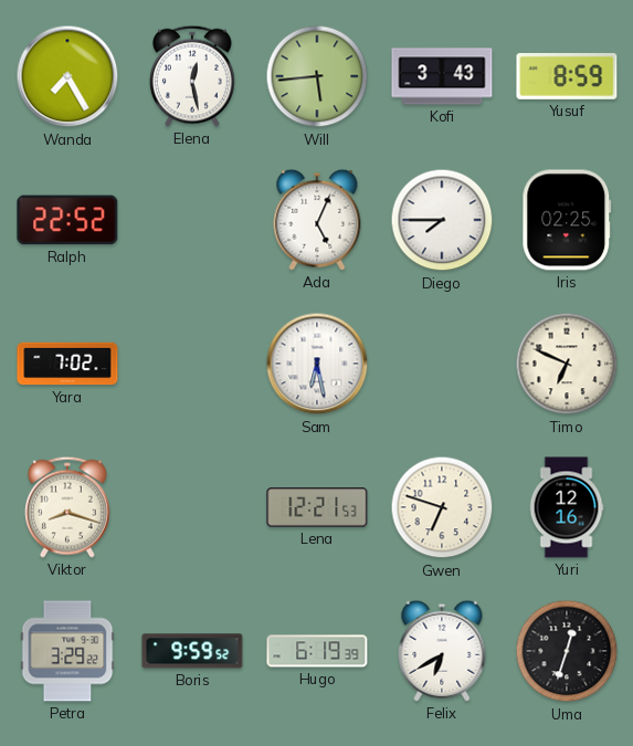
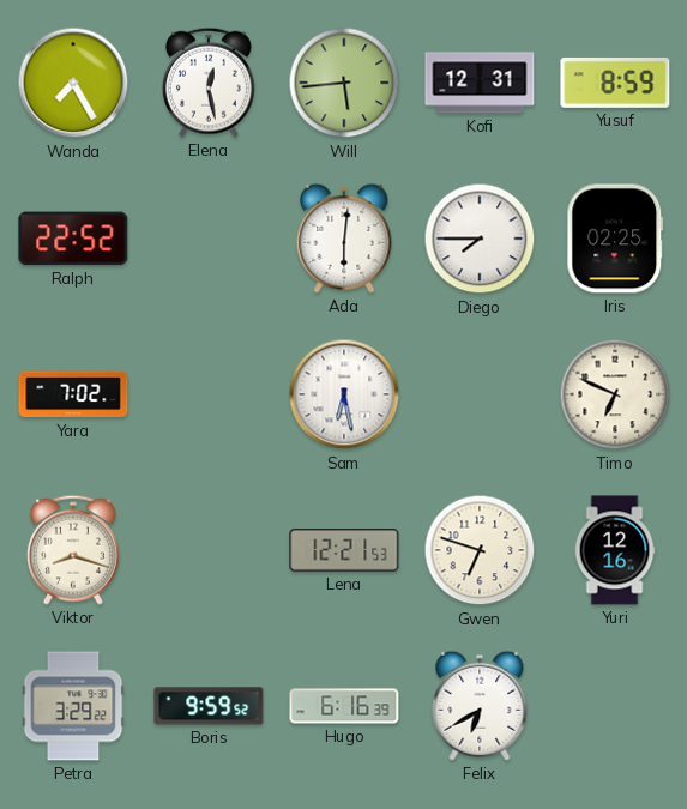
Kofi: 3:43 -> 12:31
Ada: 5:04 -> 6:01
Hugo: 6:19 -> 6:16
Uma: 12:33 -> none
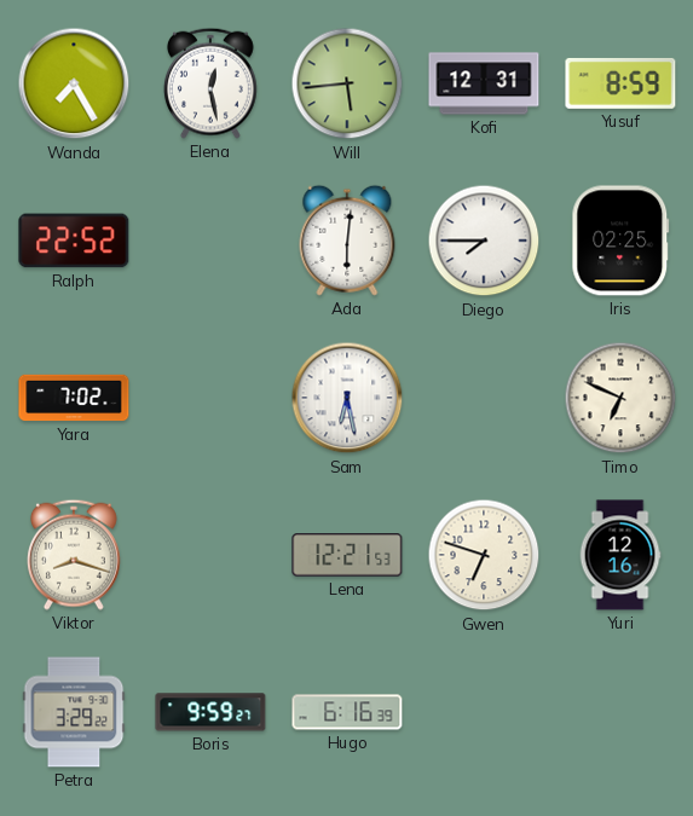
Boris: 9:59:52 -> 9:59:27
Felix: 6:40 -> none
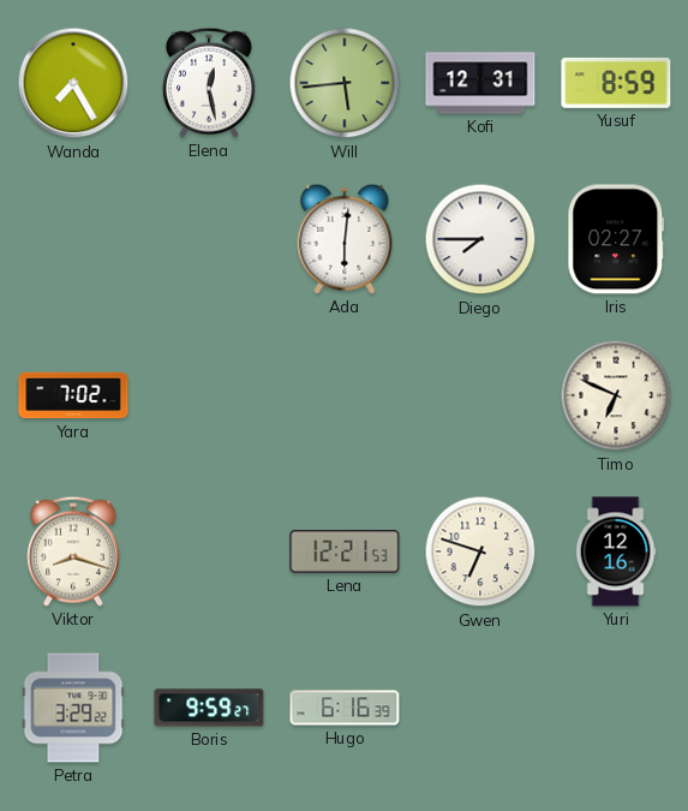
Ralph: 22:52 -> none
Iris: 02:25 -> 02:27
Sam: 6:28 -> none
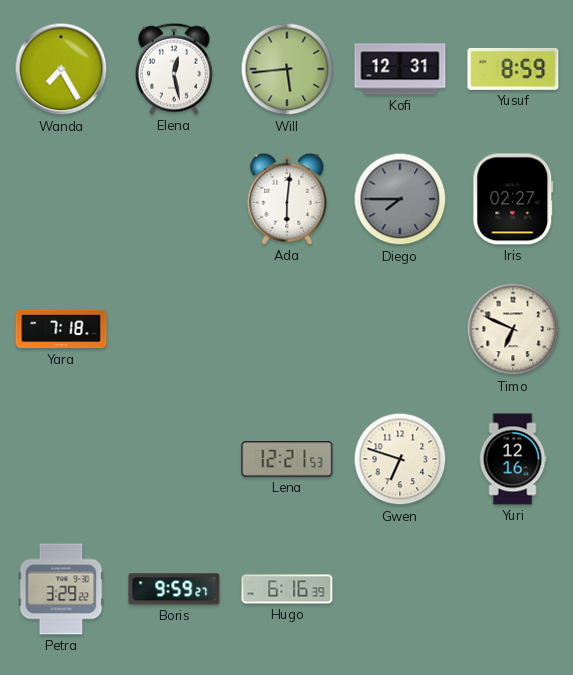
Diego dial: white -> grey
Yara: 7:02 -> 7:18
Viktor: 8:18 -> none
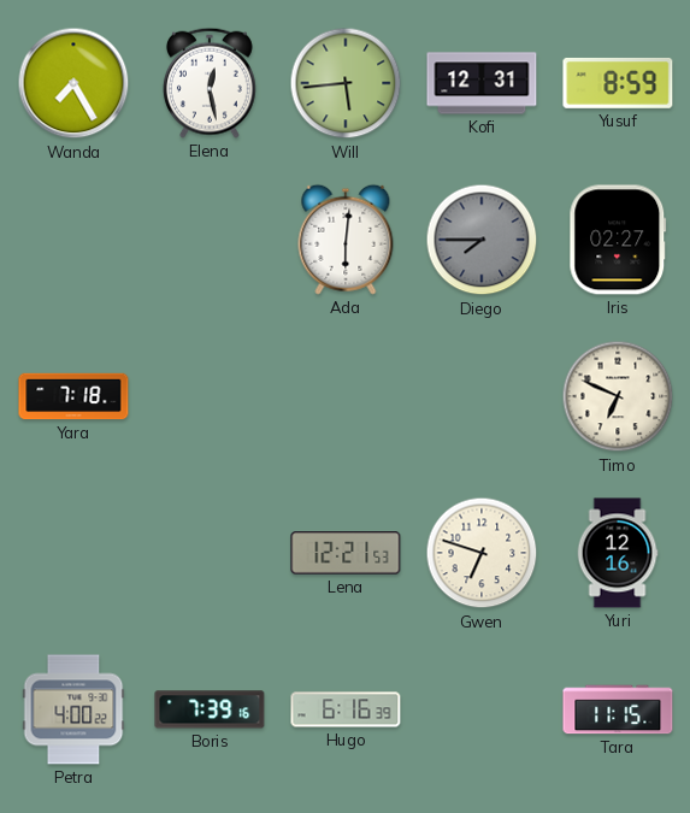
Petra: 3:29 -> 4:00
Boris: 9:59 -> 7:39
Tara: none -> 11:15
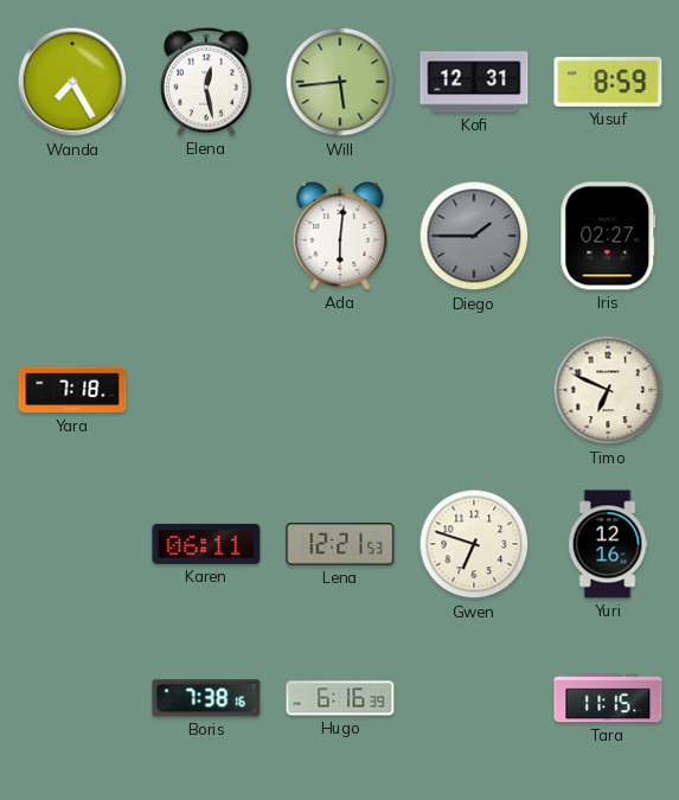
Diego: 7:45 -> 1:45
Karen: none -> 06:11
Petra: 4:00 -> none
Boris: 7:39 -> 7:38
